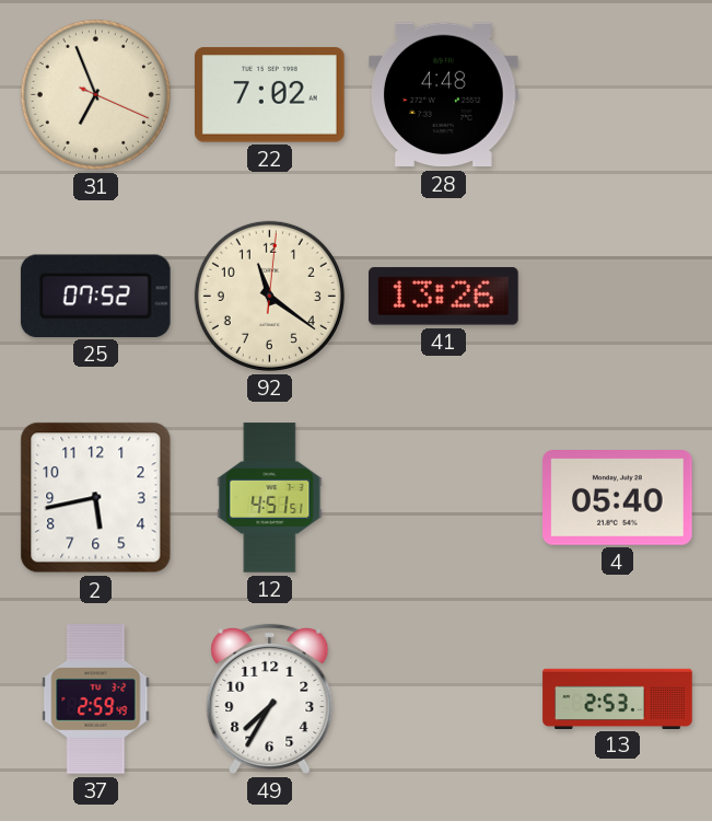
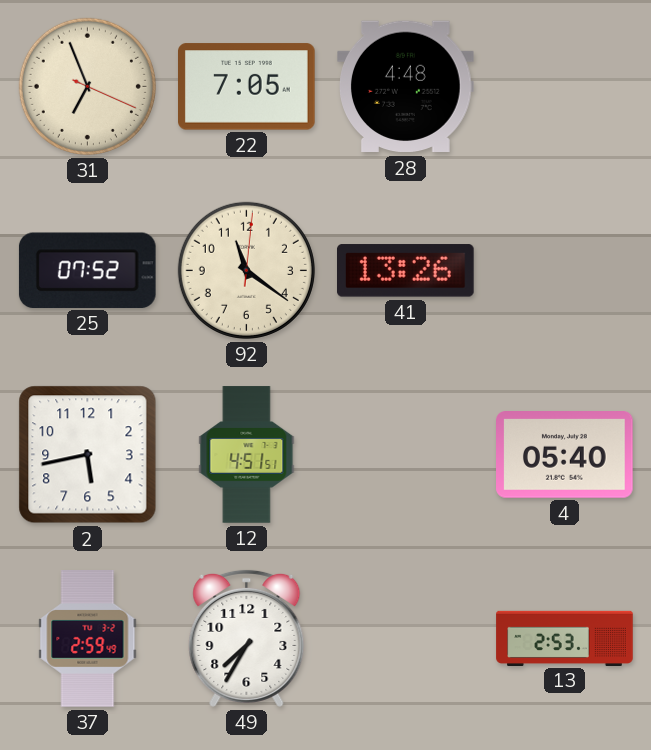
22: 7:02 -> 7:05
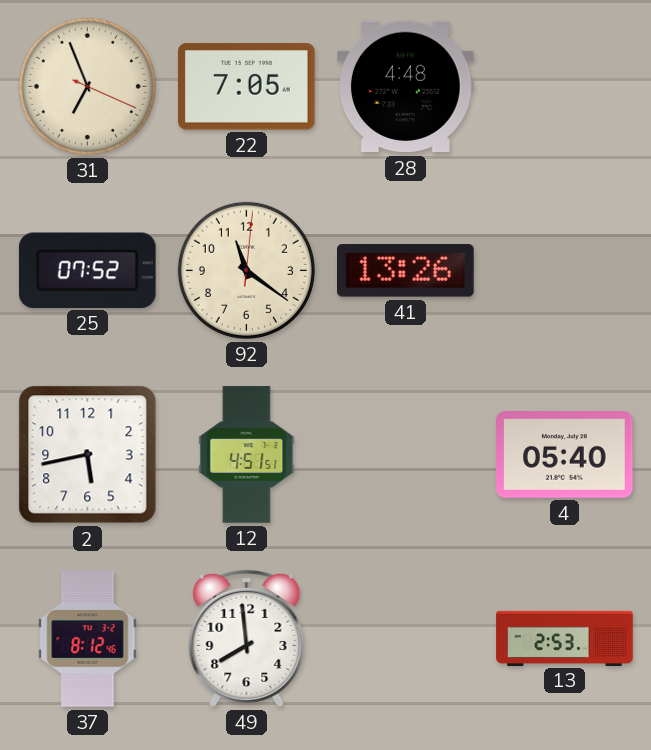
37: 2:59 -> 8:12
49: 7:35 -> 7:59
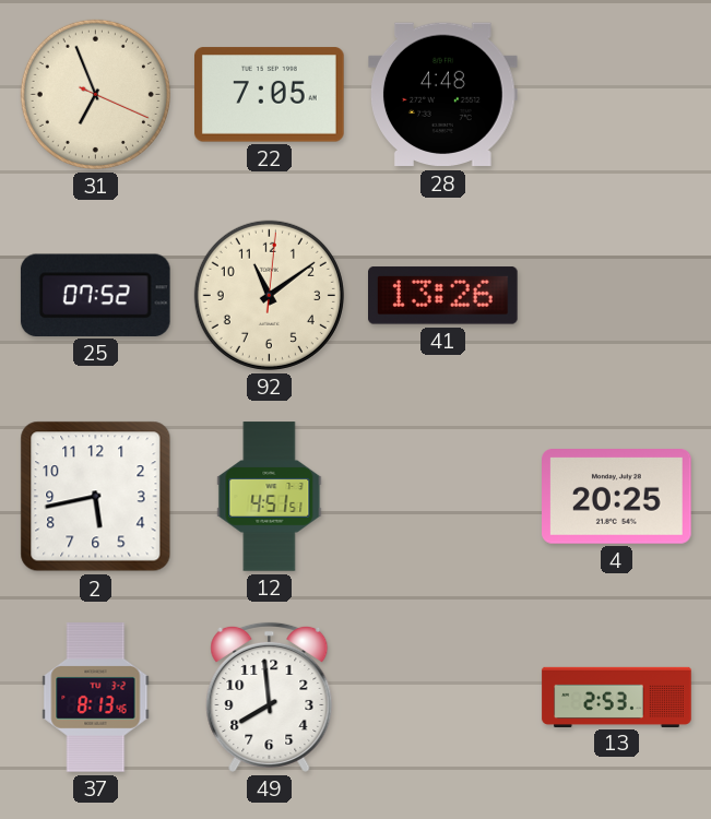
92: 11:21 -> 11:09
4: 05:40 -> 20:25
37: 8:12 -> 8:13
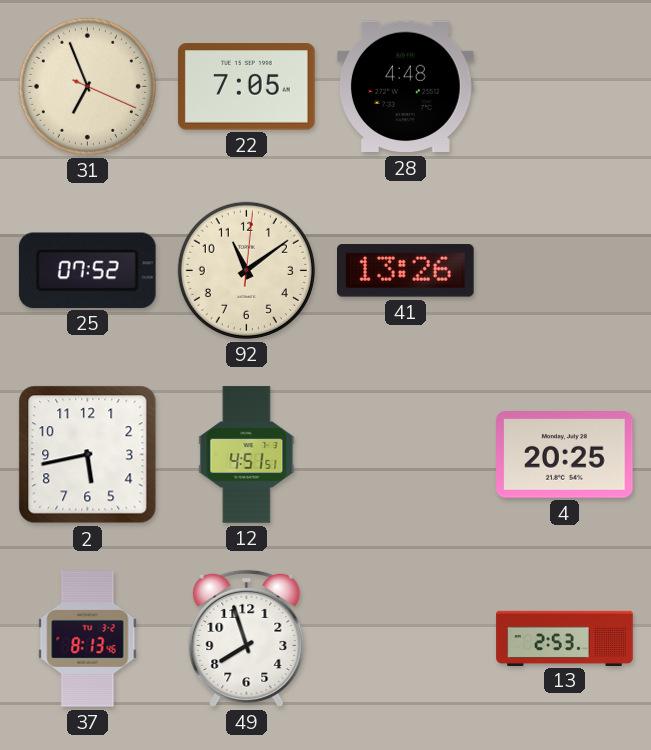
49: 7:59 -> 7:57
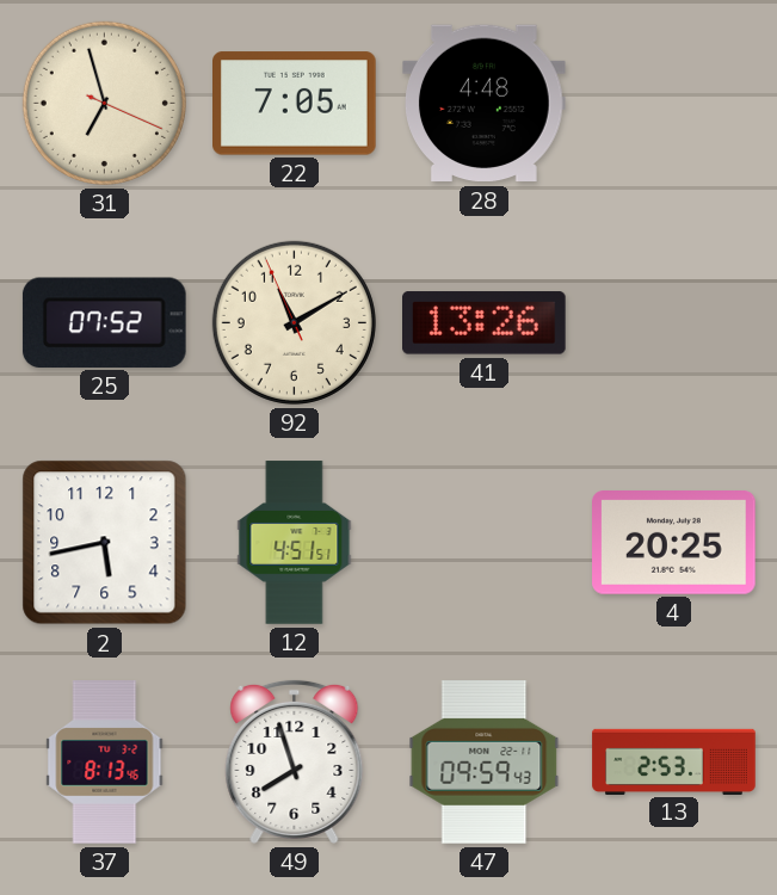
31: 6:56 -> 6:57
92: 11:09:01 -> 11:09:56
47: none -> 09:59
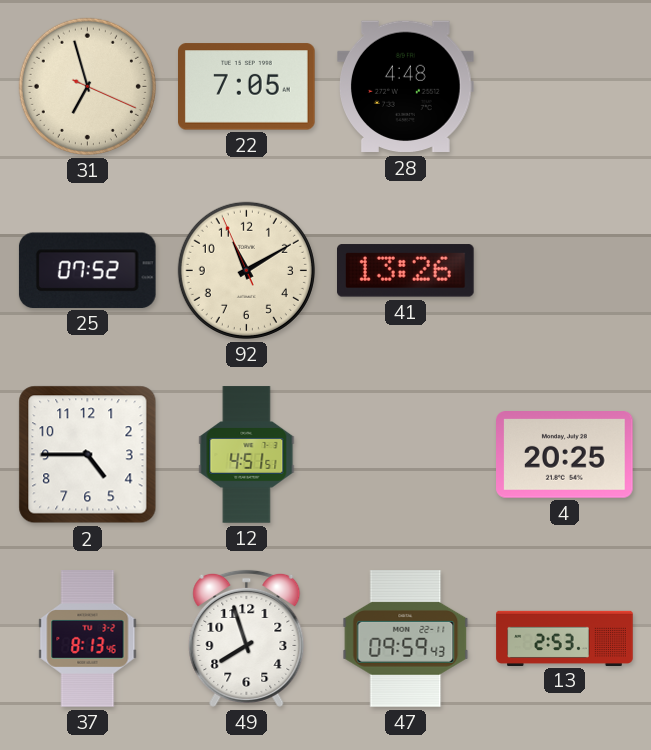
2: 5:43 -> 4:45
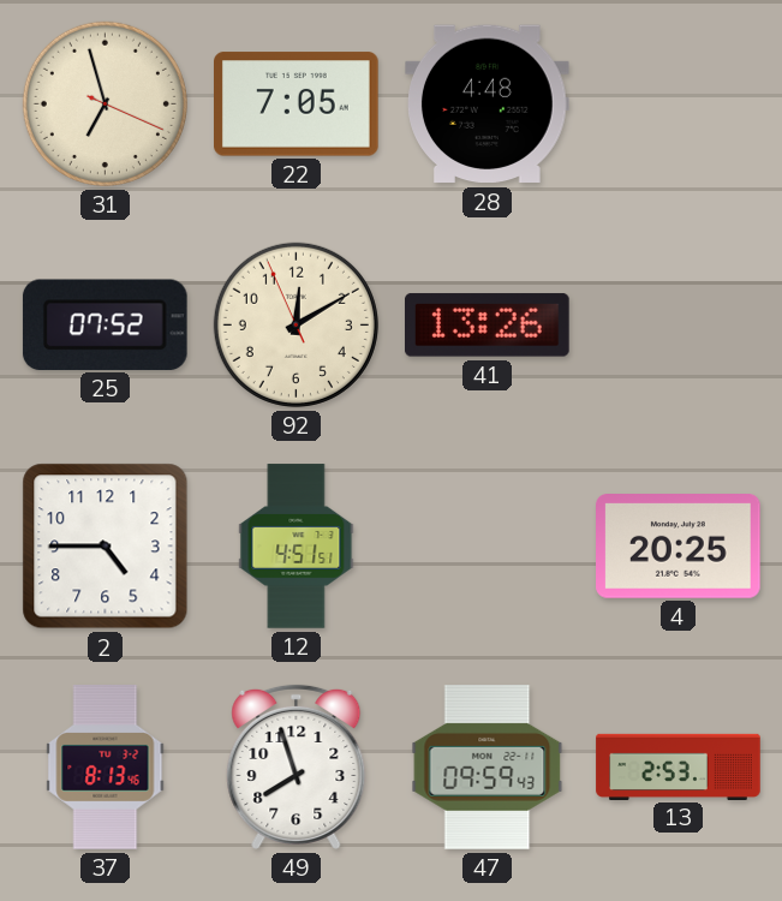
92: 11:09 -> 12:09
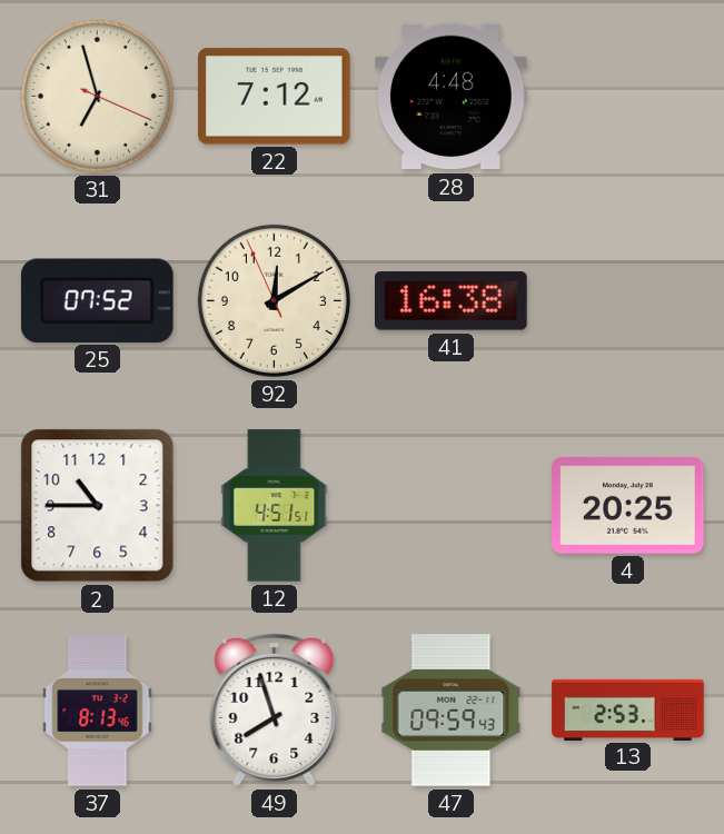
22: 7:05 -> 7:12
41: 13:26 -> 16:38
2: 4:45 -> 10:45
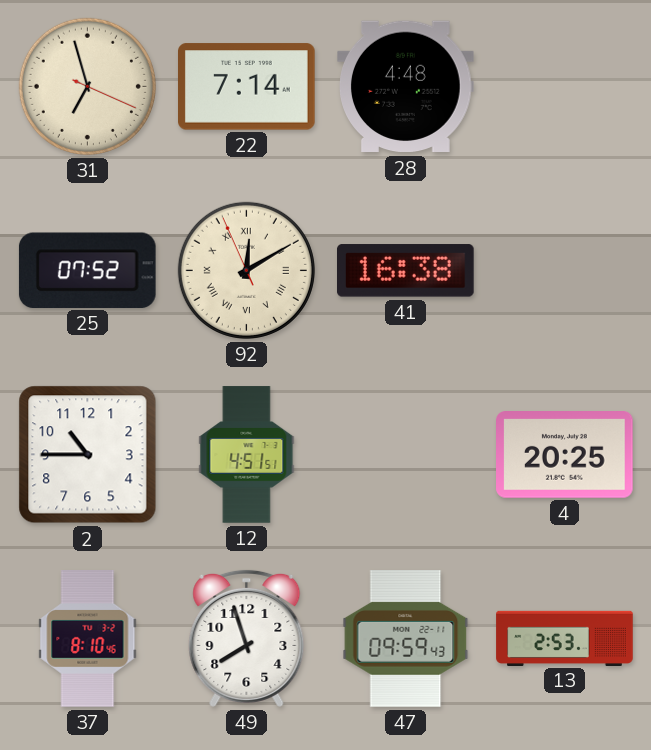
22: 7:12 -> 7:14
92 numerals: Arabic -> Roman
37: 8:13 -> 8:10
